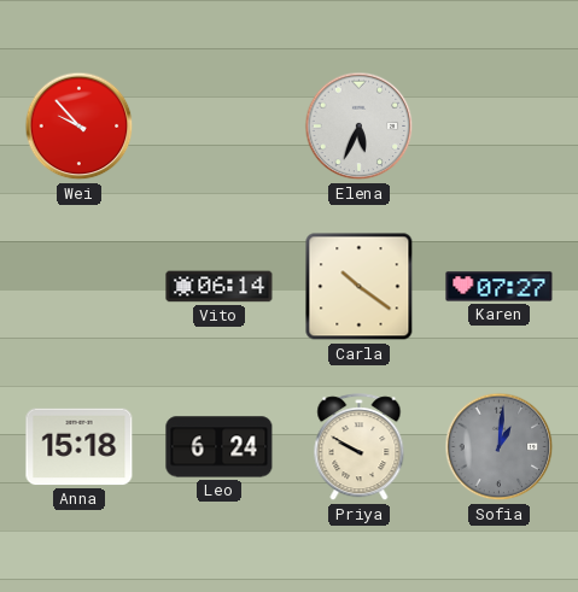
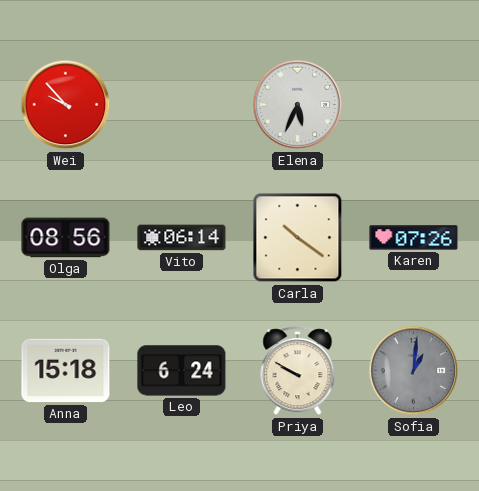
Olga: none -> 08:56
Karen: 07:27 -> 07:26
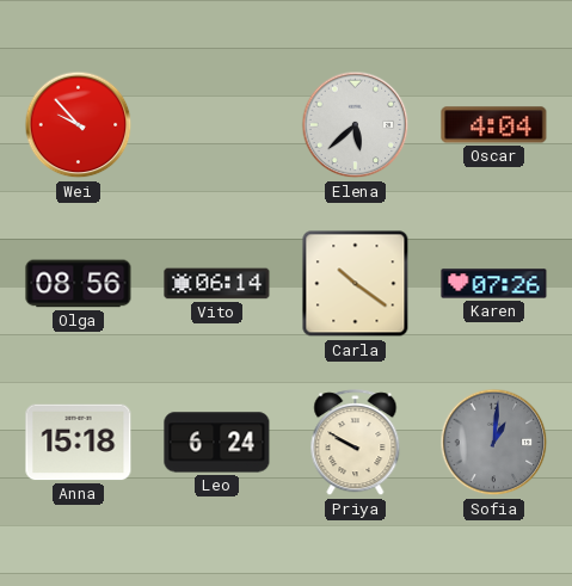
Elena: 5:34 -> 5:38
Oscar: none -> 4:04
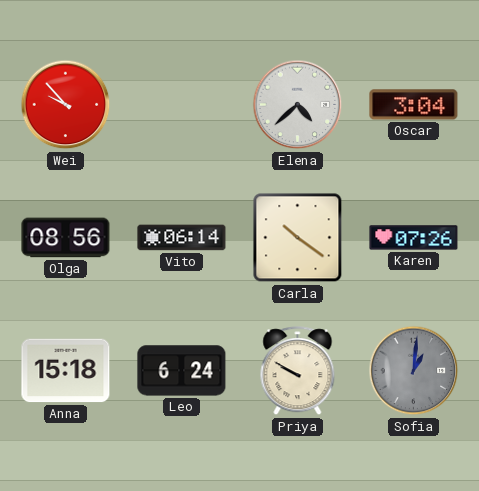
Elena: 5:38 -> 4:38
Oscar: 4:04 -> 3:04
